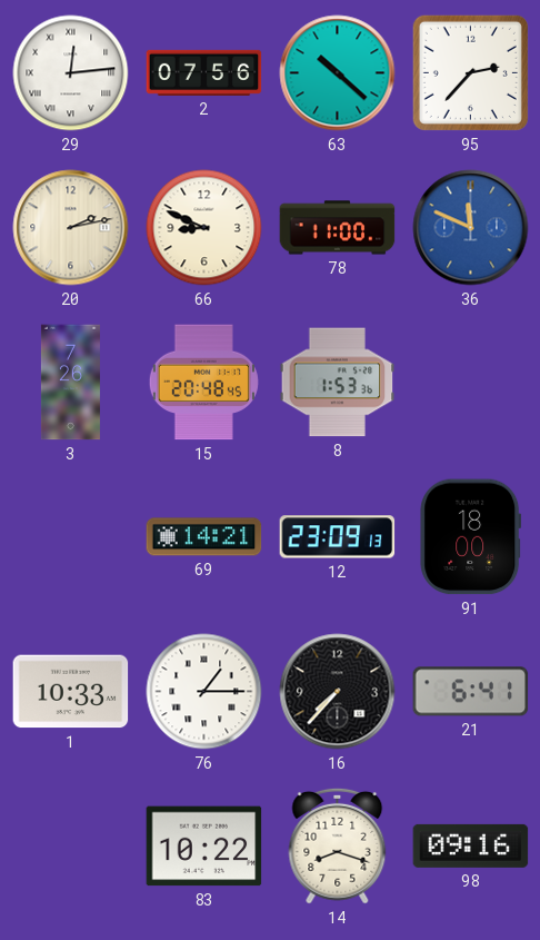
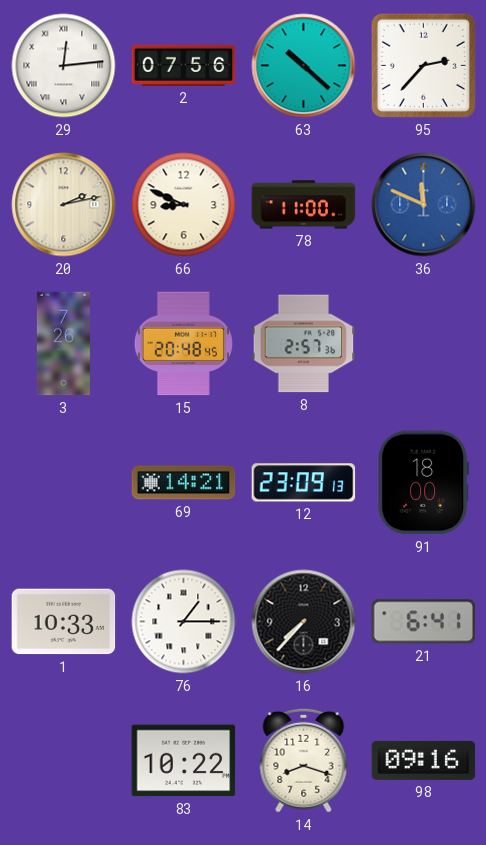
8: 1:53 -> 2:57
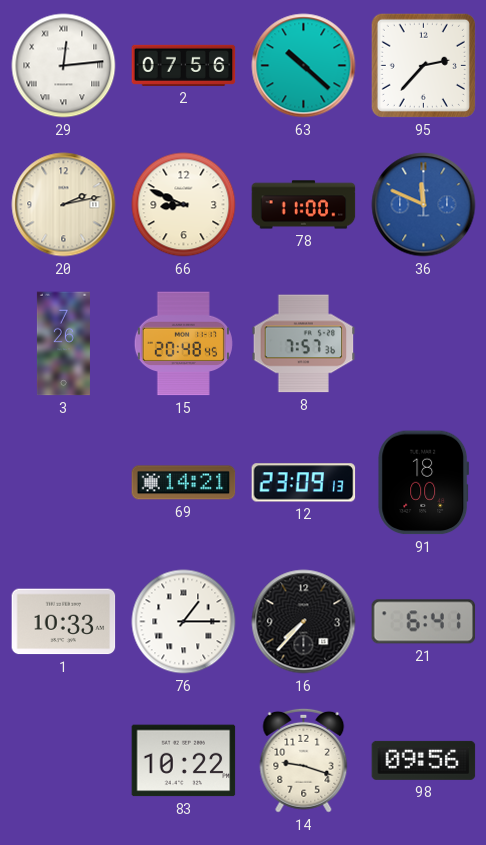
8: 2:57 -> 7:57
14: 8:18 -> 9:18
98: 09:16 -> 09:56
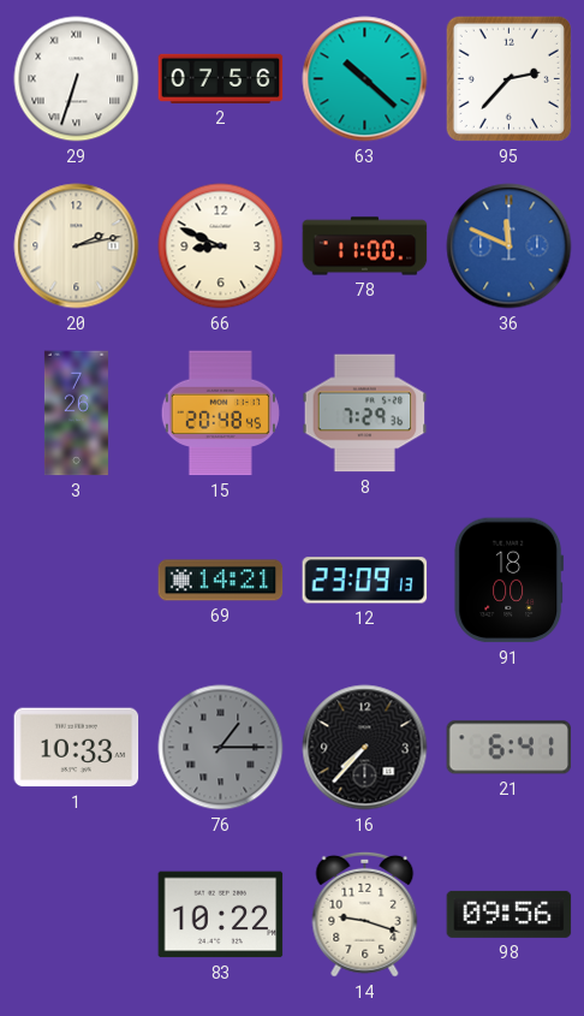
29: 12:14 -> 6:33
8: 7:57 -> 7:29
76 dial: white -> grey
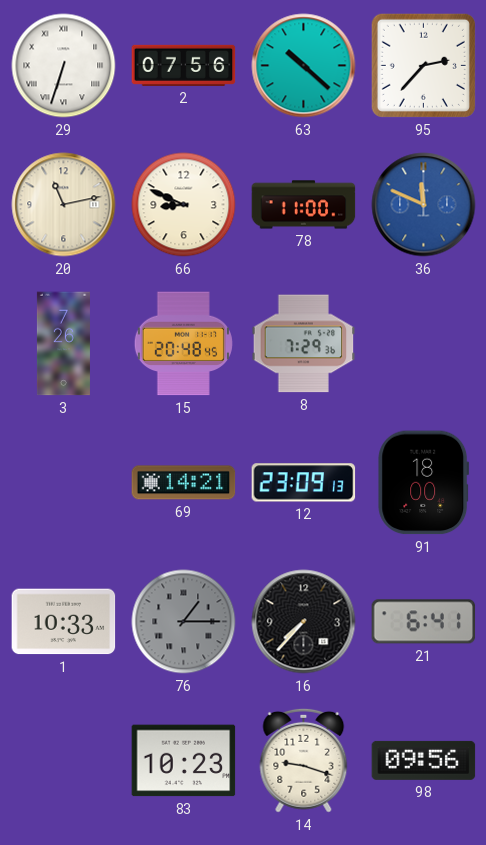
20: 2:13 -> 11:13
83: 10:22 -> 10:23
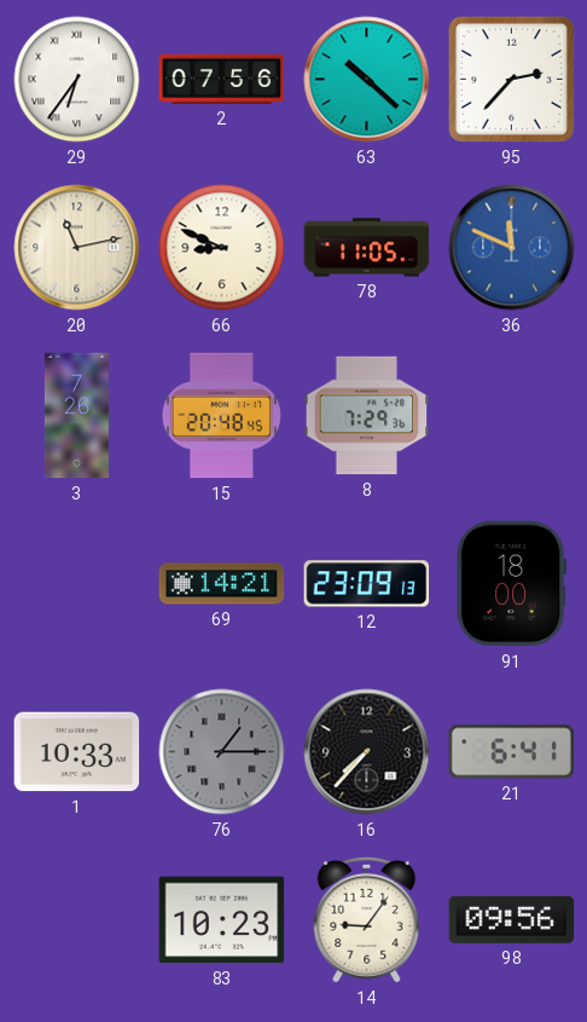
29: 6:33 -> 6:36
78: 11:00 -> 11:05
14: 9:18 -> 9:06
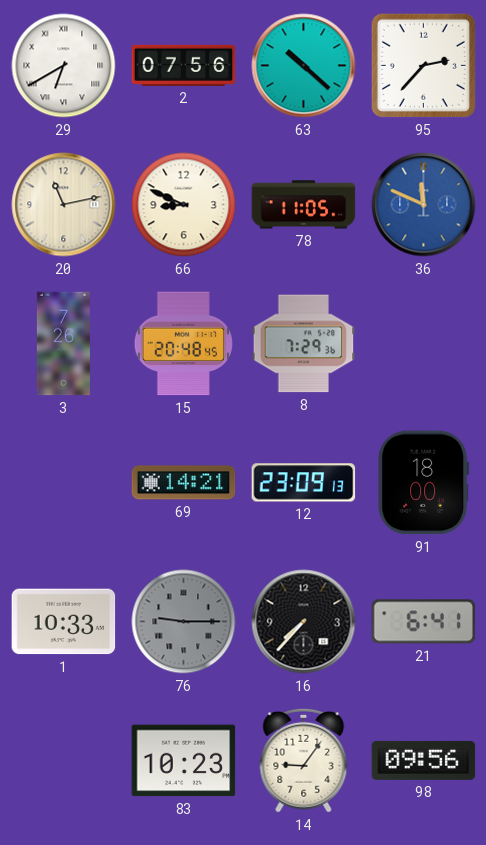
29: 6:36 -> 6:40
76: 1:15 -> 9:15
